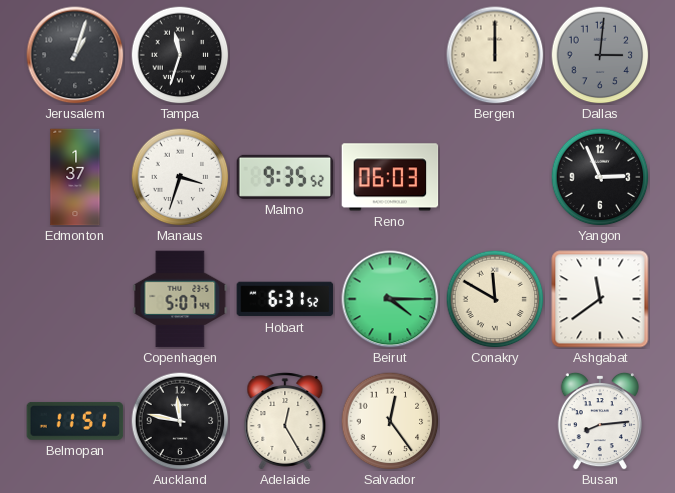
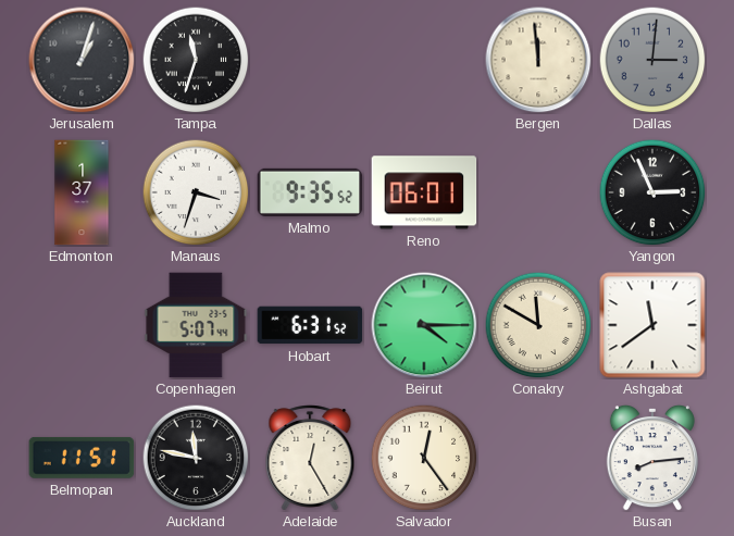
Bergen: 12:00 -> 11:59
Reno: 06:03 -> 06:01
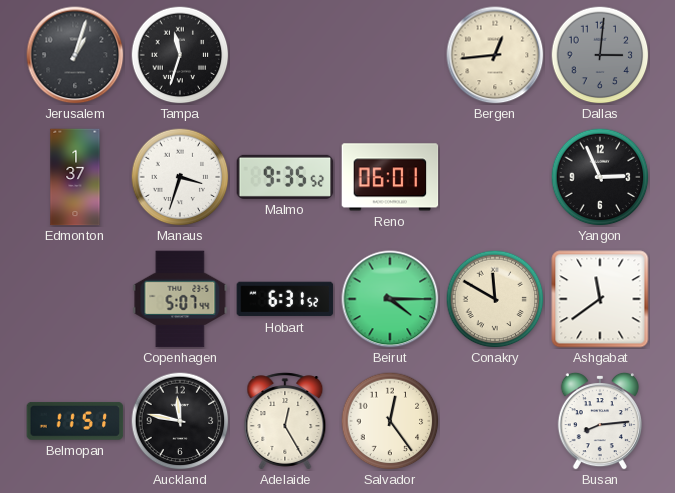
Bergen: 11:59 -> 12:44
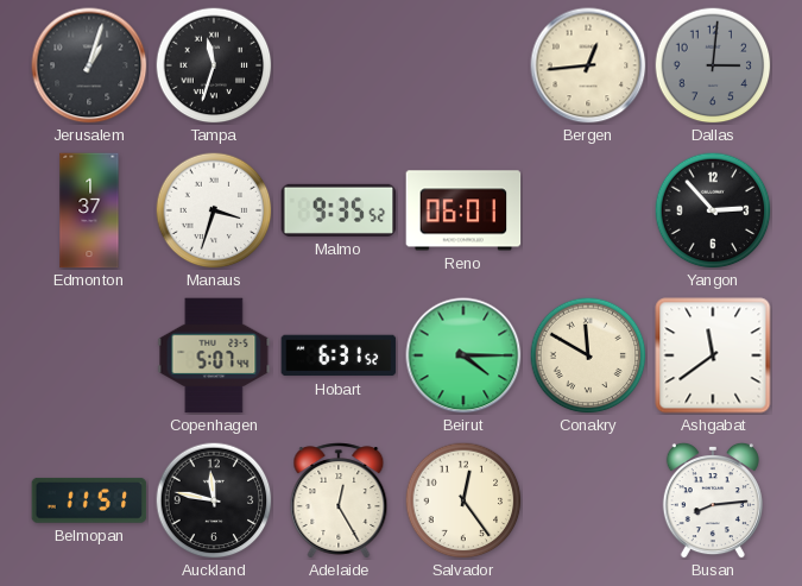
Yangon: 2:56 -> 2:53
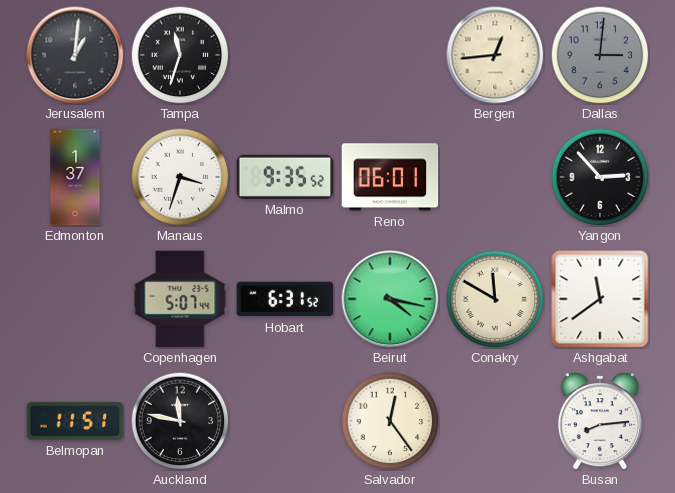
Jerusalem: 1:03 -> 1:01
Beirut: 4:15 -> 4:17
Adelaide: 12:25 -> none
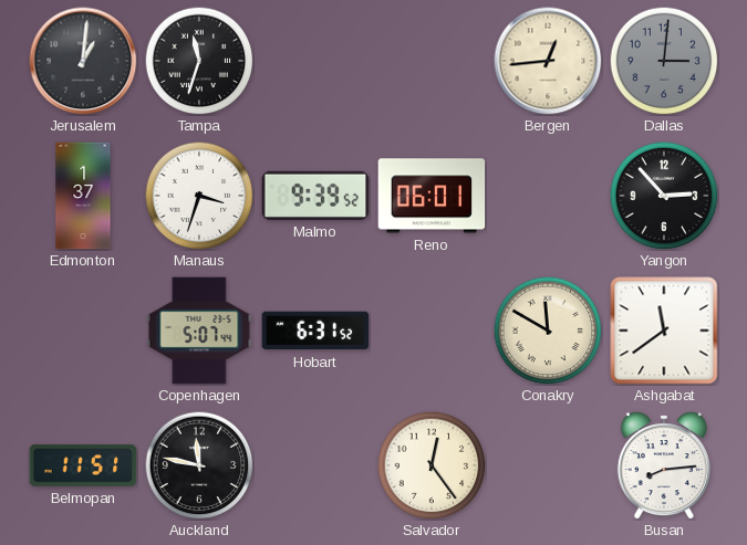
Malmo: 9:35 -> 9:39
Beirut: 4:17 -> none
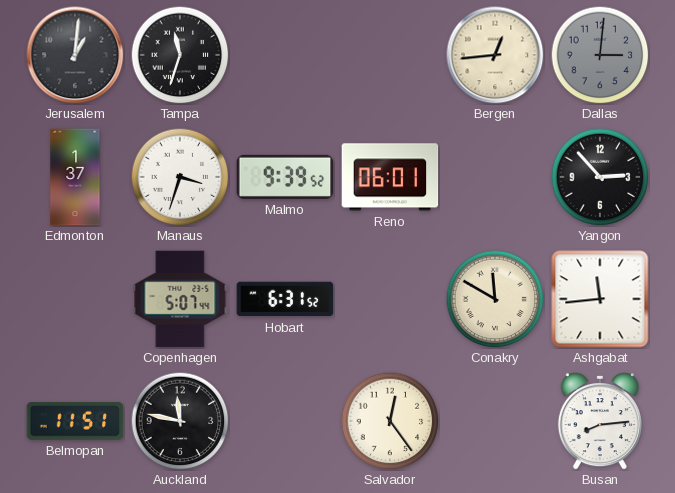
Ashgabat: 11:39 -> 11:44
